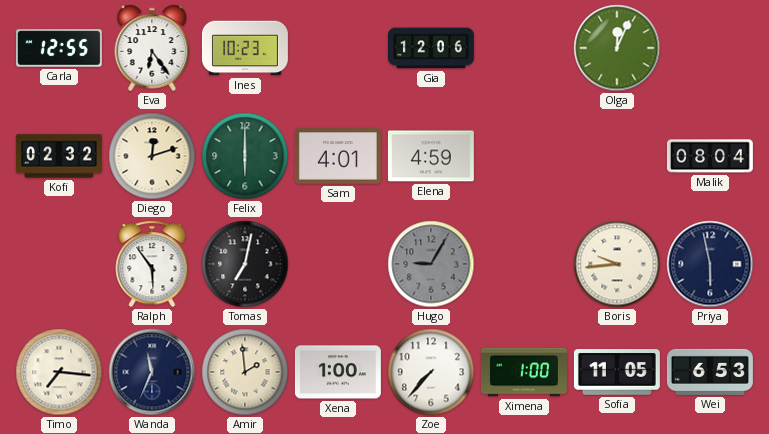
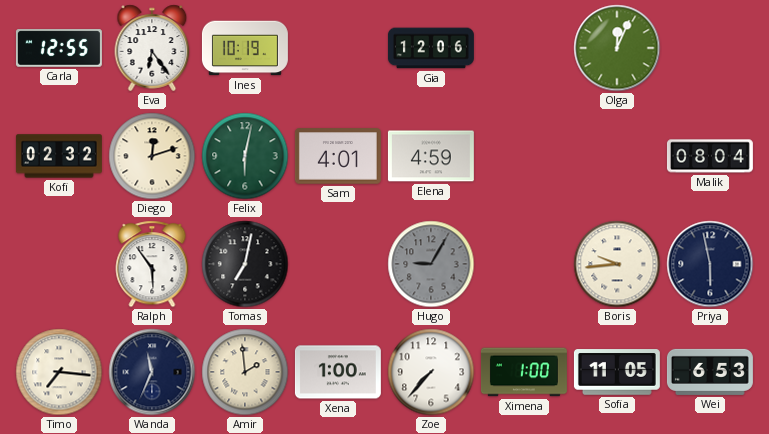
Ines: 10:23 -> 10:19
Felix: 6:00 -> 6:02
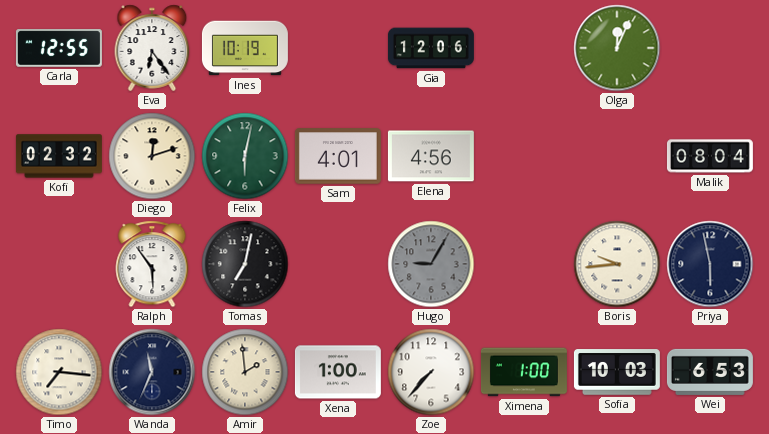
Elena: 4:59 -> 4:56
Sofia: 11:05 -> 10:03
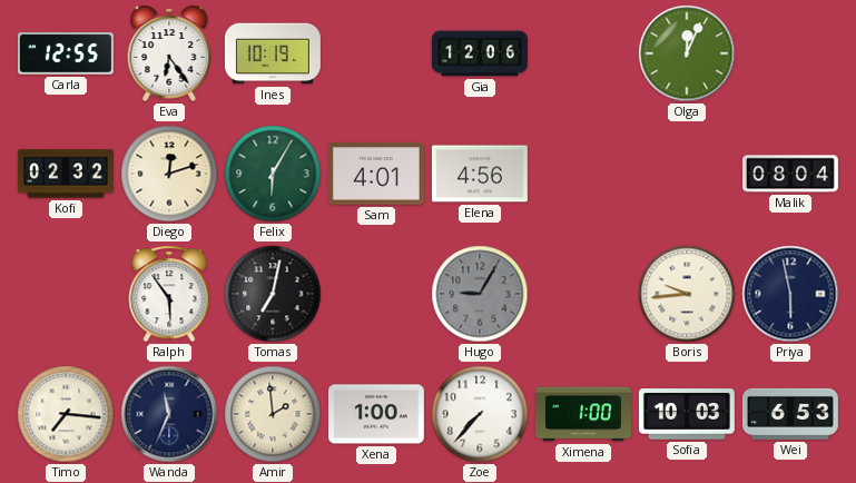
Felix: 6:02 -> 6:05
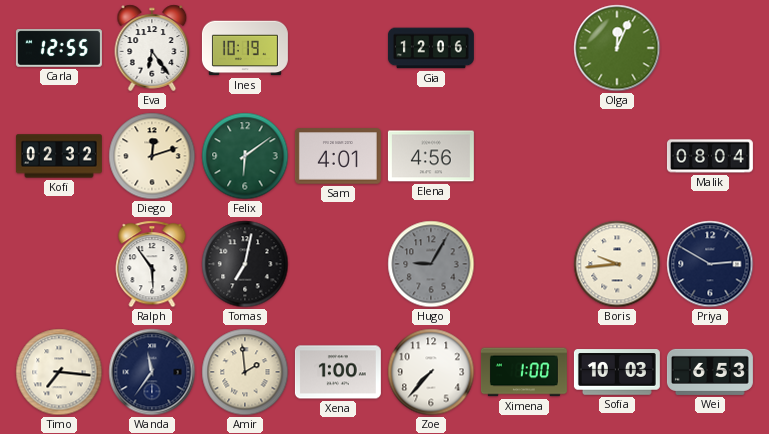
Felix: 6:05 -> 6:09
Priya: 5:58 -> 2:50
Wanda: 11:34 -> 11:36
